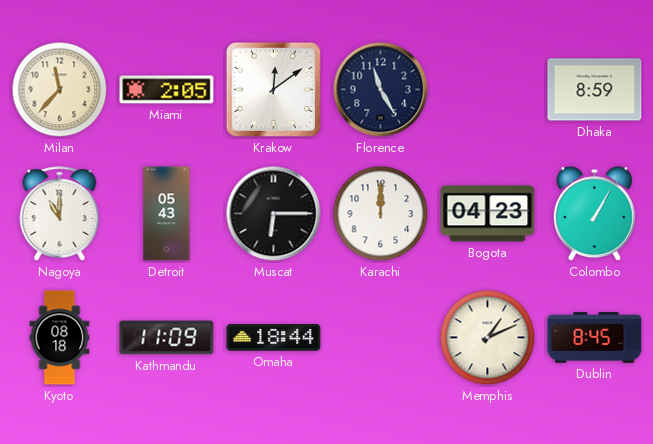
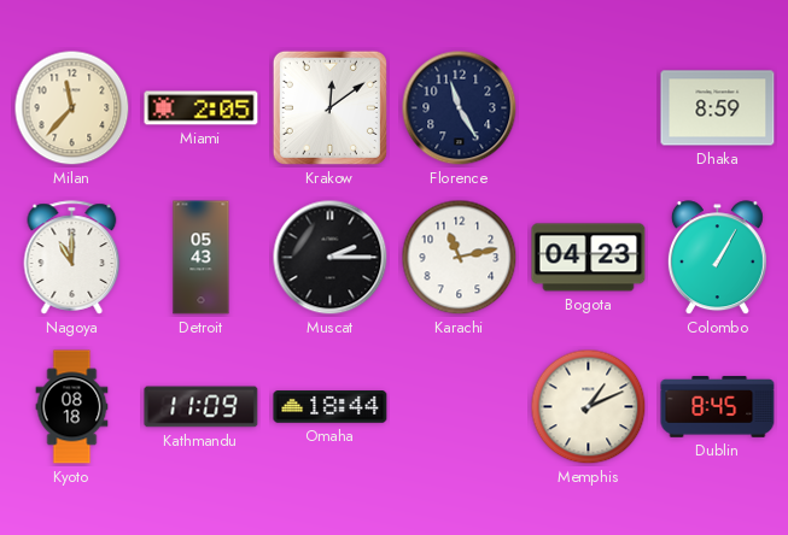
Muscat: 6:15 -> 2:15
Karachi: 12:00 -> 11:13
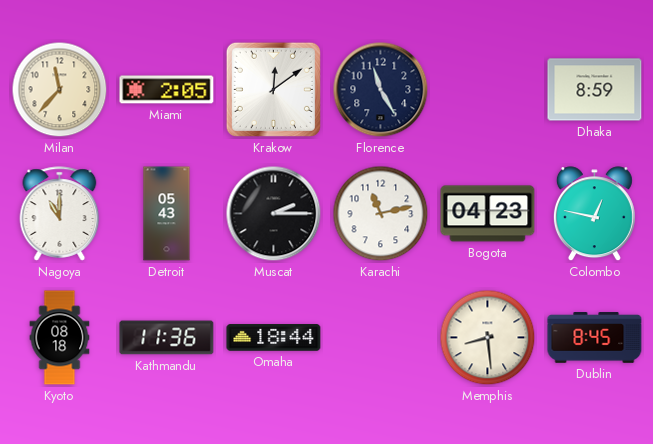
Colombo: 1:05 -> 12:47
Kathmandu: 11:09 -> 11:36
Memphis: 1:11 -> 8:29
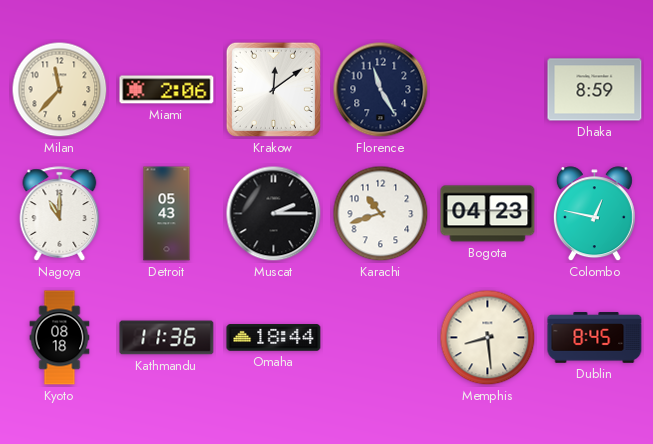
Miami: 2:05 -> 2:06
Karachi: 11:13 -> 10:42
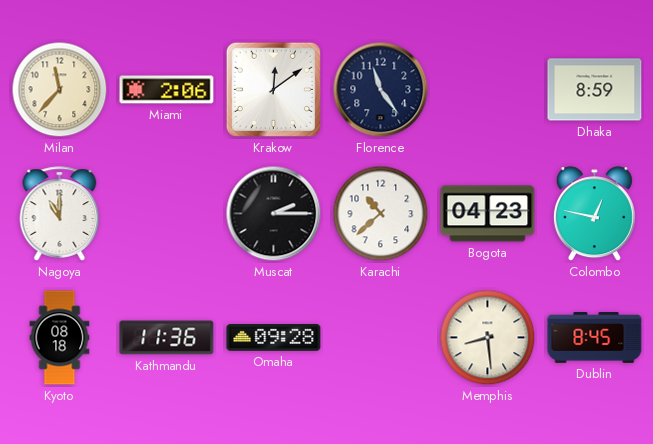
Florence: 11:25 -> 11:24
Detroit: 05:43 -> none
Karachi: 10:42 -> 10:38
Omaha: 18:44 -> 09:28
